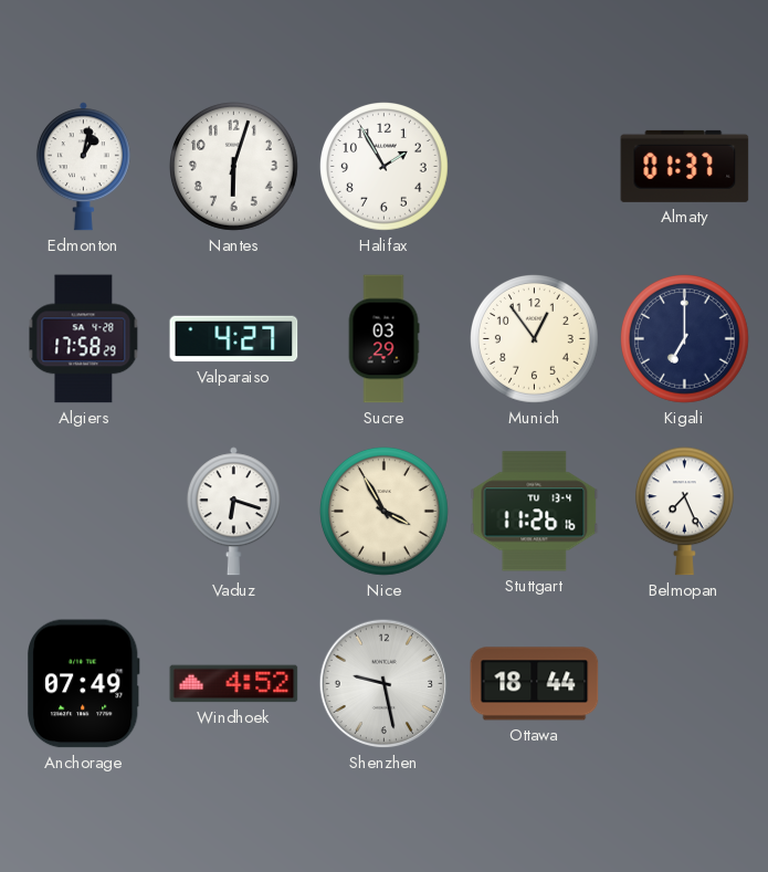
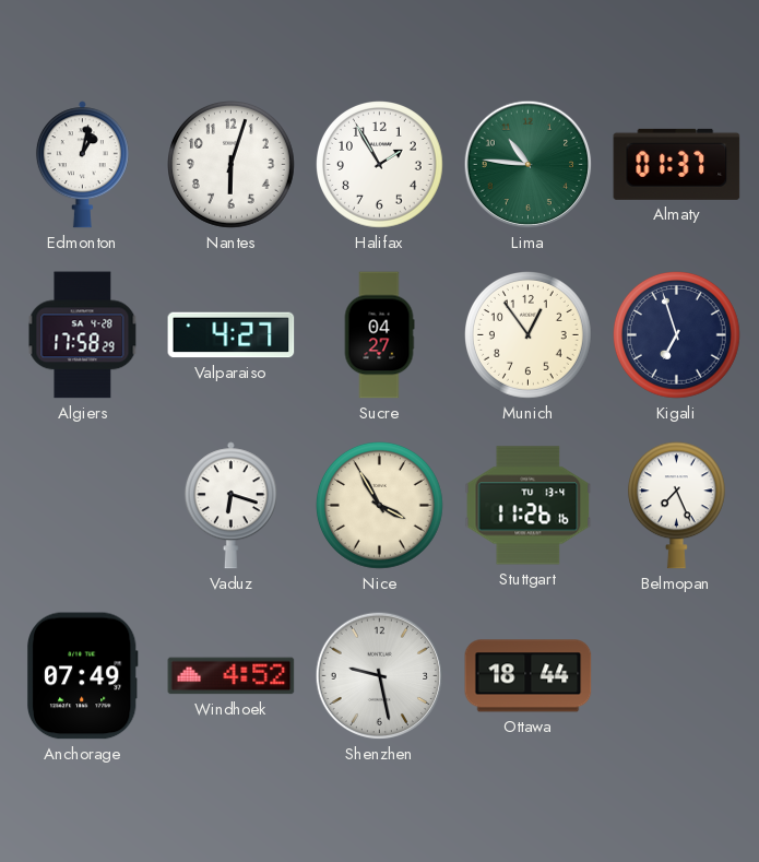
Lima: none -> 10:46
Sucre: 03:29 -> 04:27
Kigali: 7:00 -> 6:57
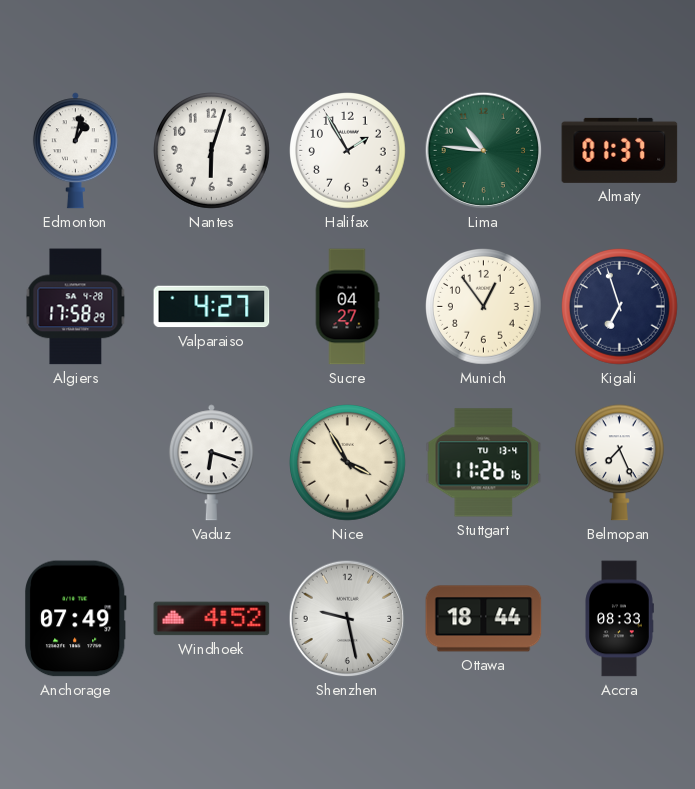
Accra: none -> 08:33
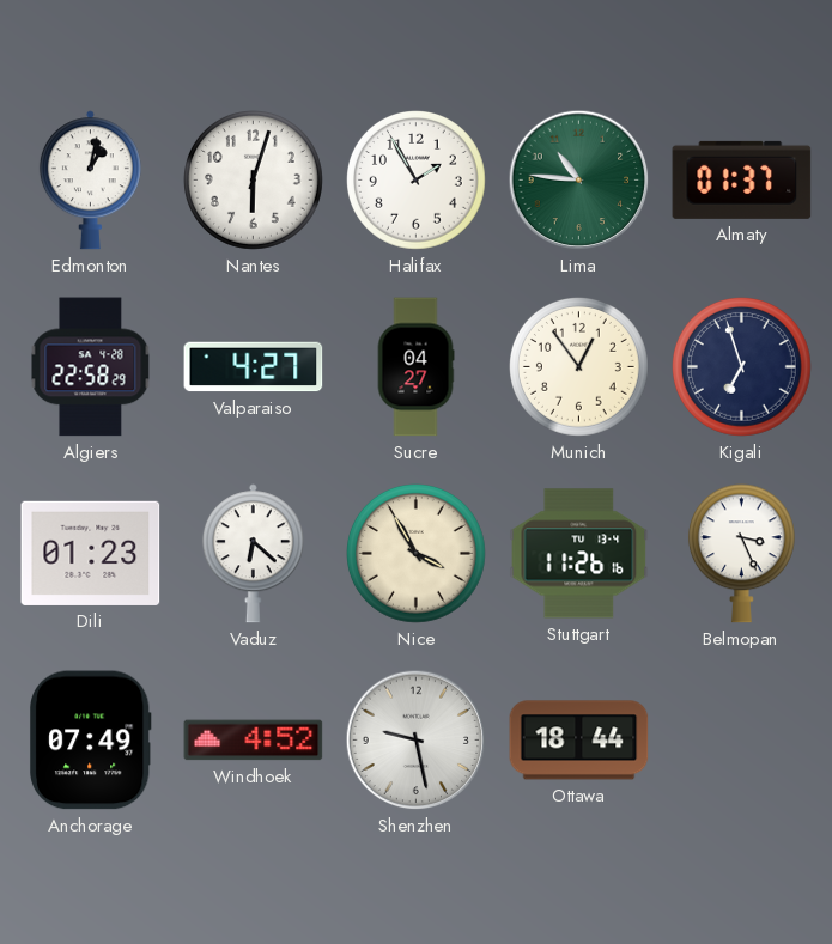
Algiers: 17:58 -> 22:58
Dili: none -> 01:23
Vaduz: 6:18 -> 6:22
Belmopan: 7:26 -> 3:26
Accra: 08:33 -> none
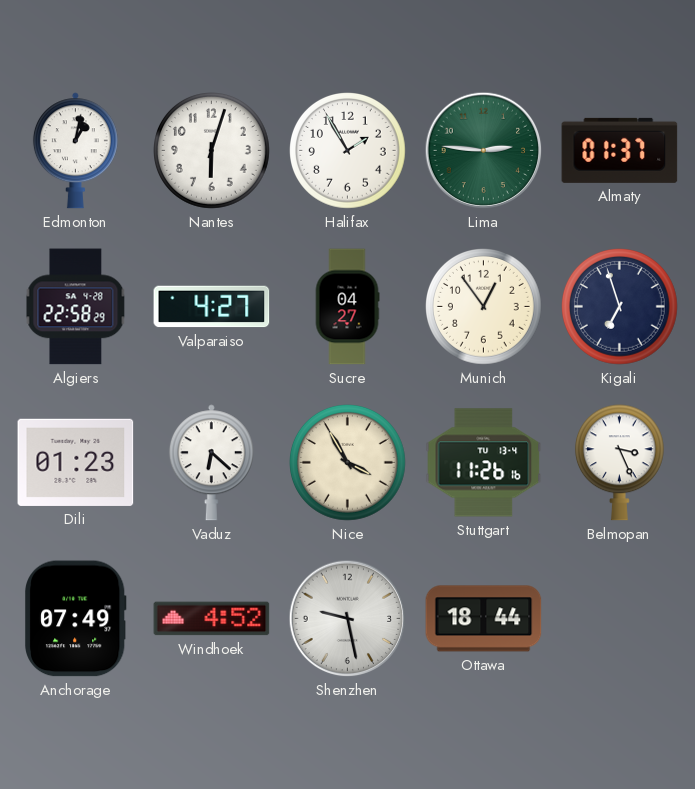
Lima: 10:46 -> 2:46
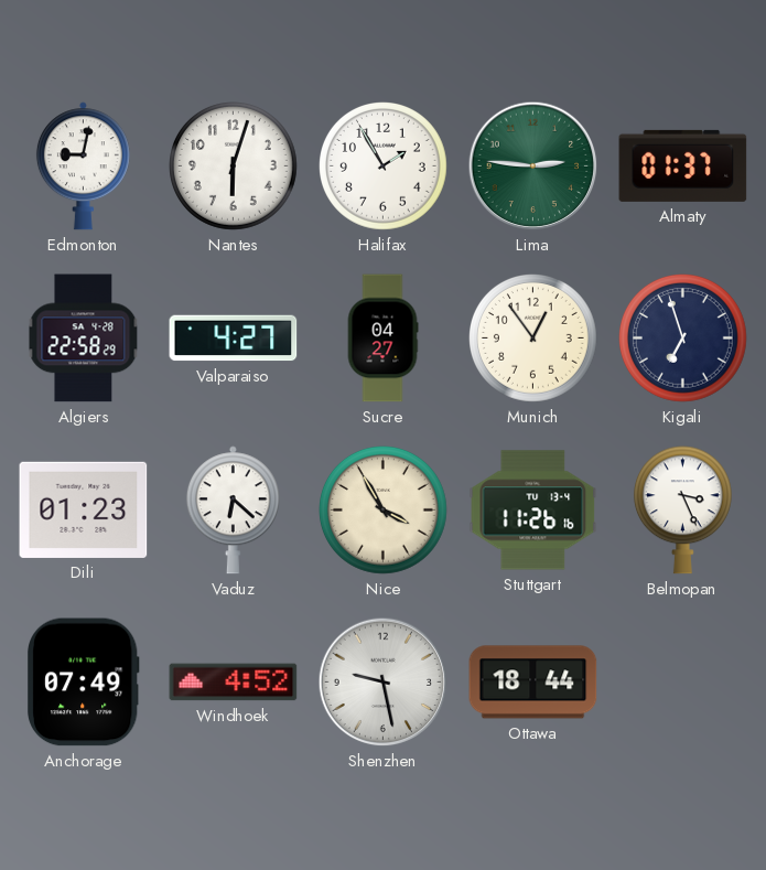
Edmonton: 1:02 -> 9:02
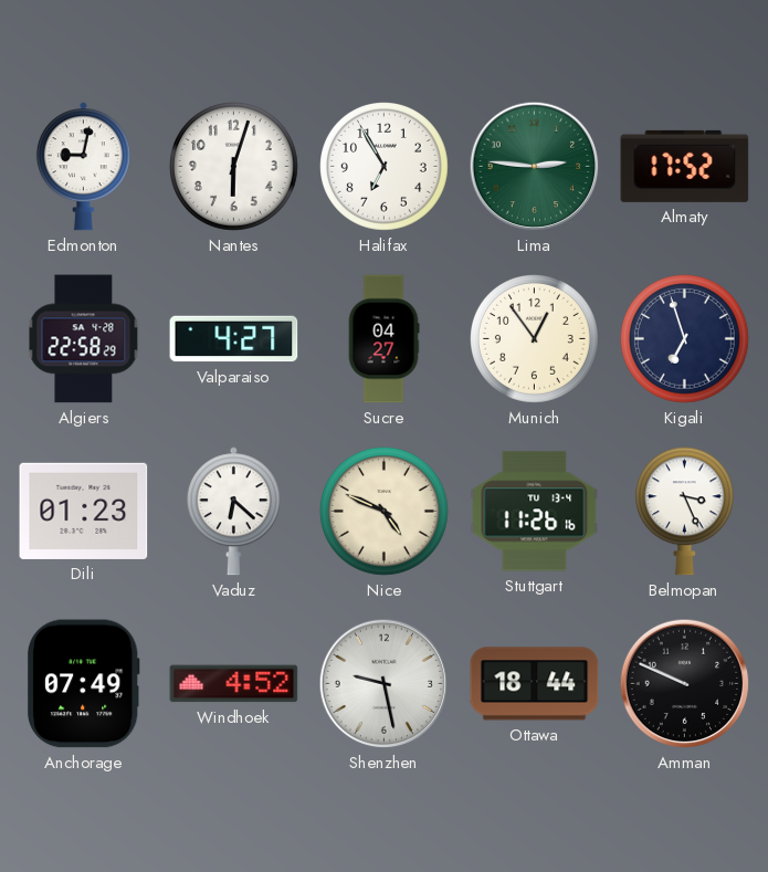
Halifax: 1:55 -> 6:55
Almaty: 01:37 -> 17:52
Nice: 3:55 -> 4:49
Amman: none -> 9:49
